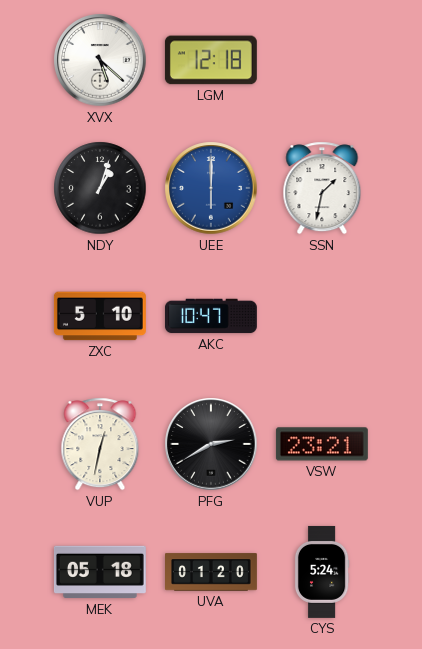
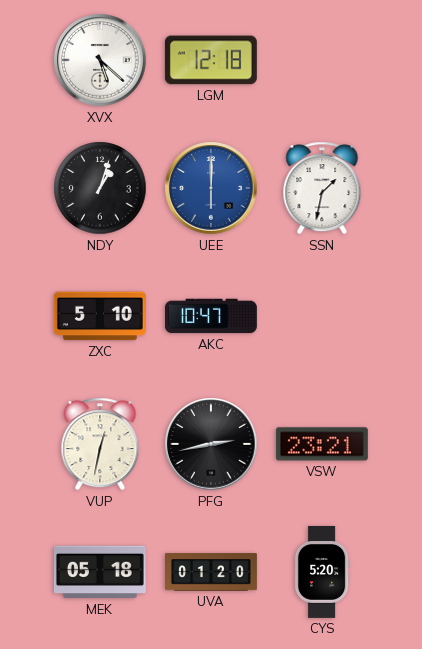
PFG: 2:40 -> 2:43
CYS: 5:24 -> 5:20
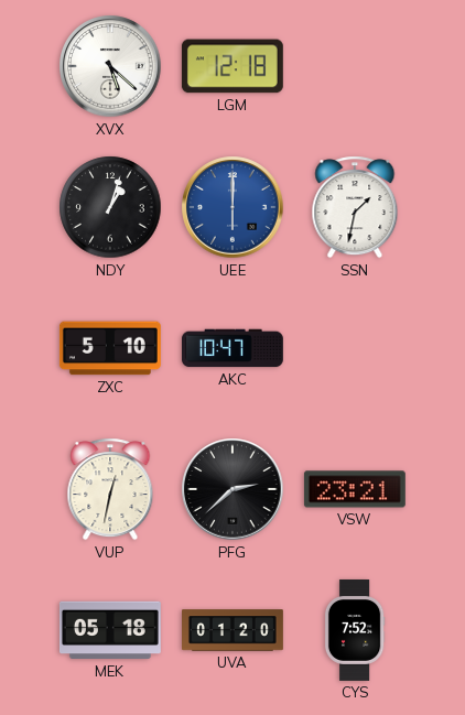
PFG: 2:43 -> 2:38
CYS: 5:20 -> 7:52
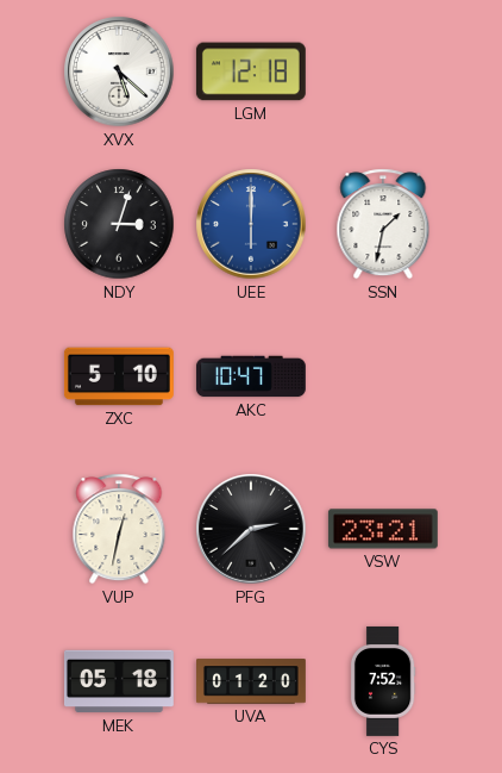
NDY: 1:03 -> 3:03
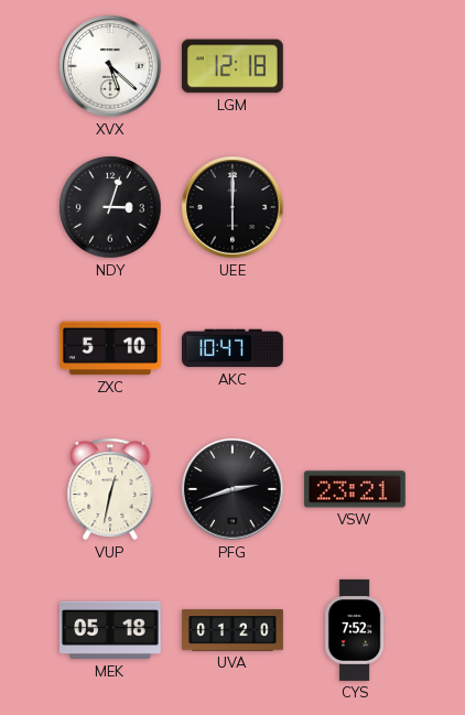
UEE dial: blue -> black
SSN: 1:32 -> none
PFG: 2:38 -> 2:42
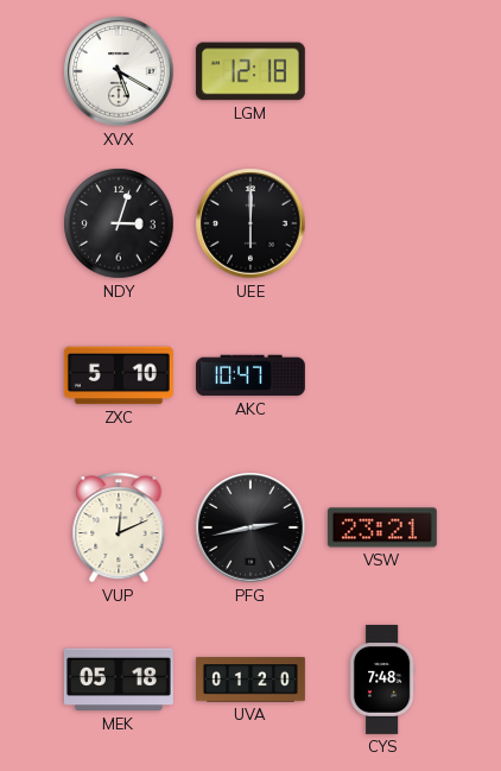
XVX: 5:22 -> 5:20
VUP: 12:32 -> 12:11
PFG: 2:42 -> 2:43
CYS: 7:52 -> 7:48
